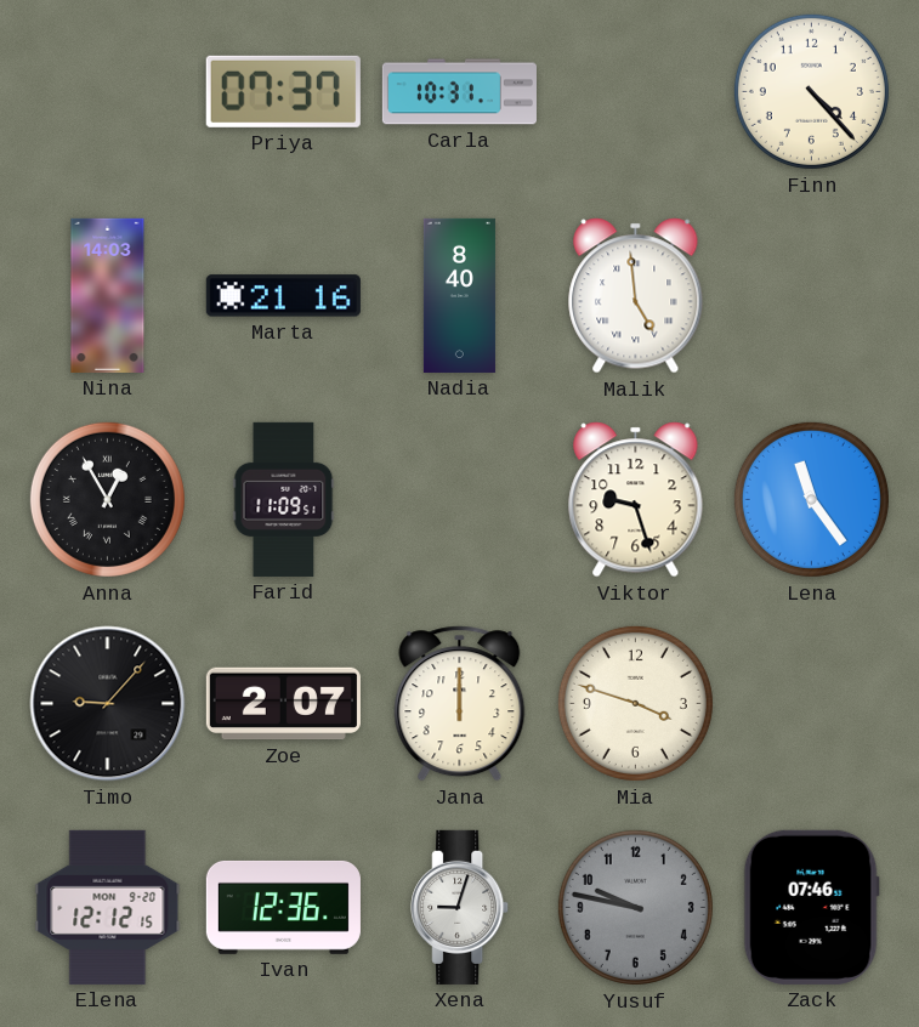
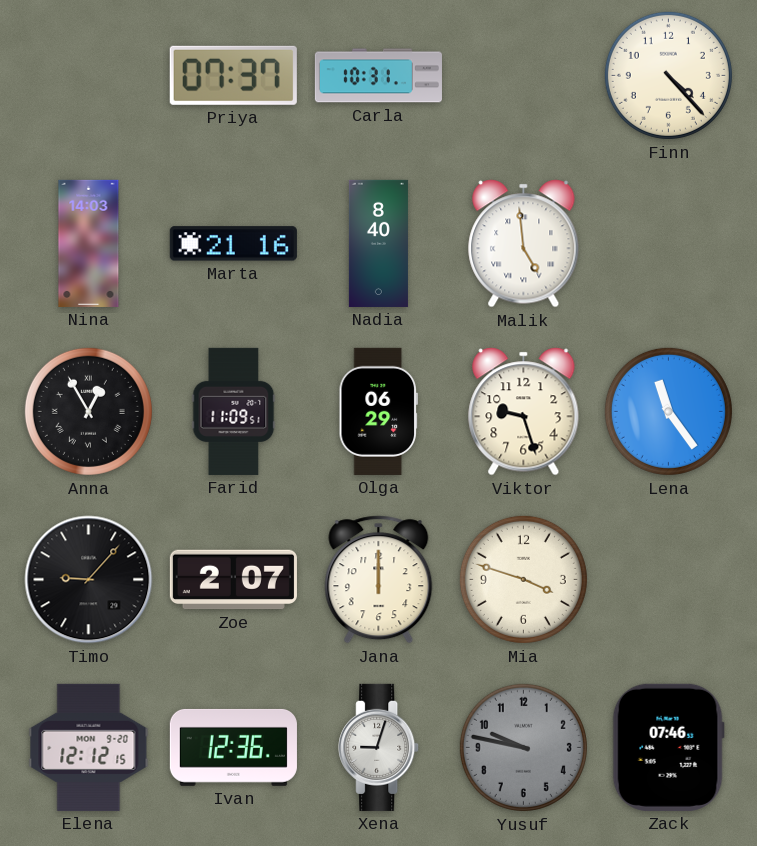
Olga: none -> 06:29
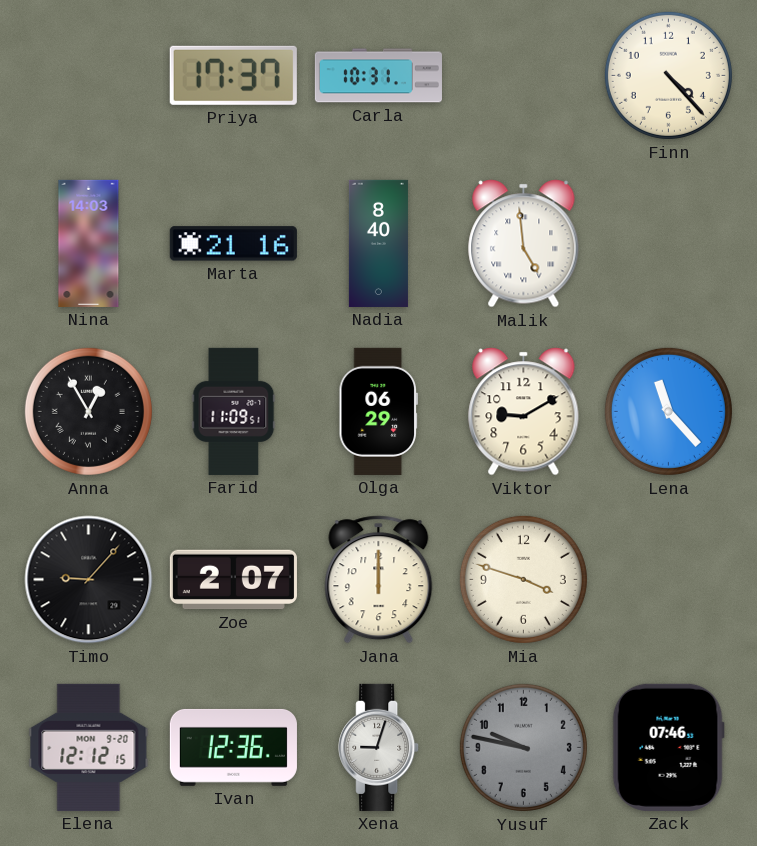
Priya: 07:37 -> 17:37
Viktor: 9:27 -> 9:10
Lena: 11:24 -> 11:23
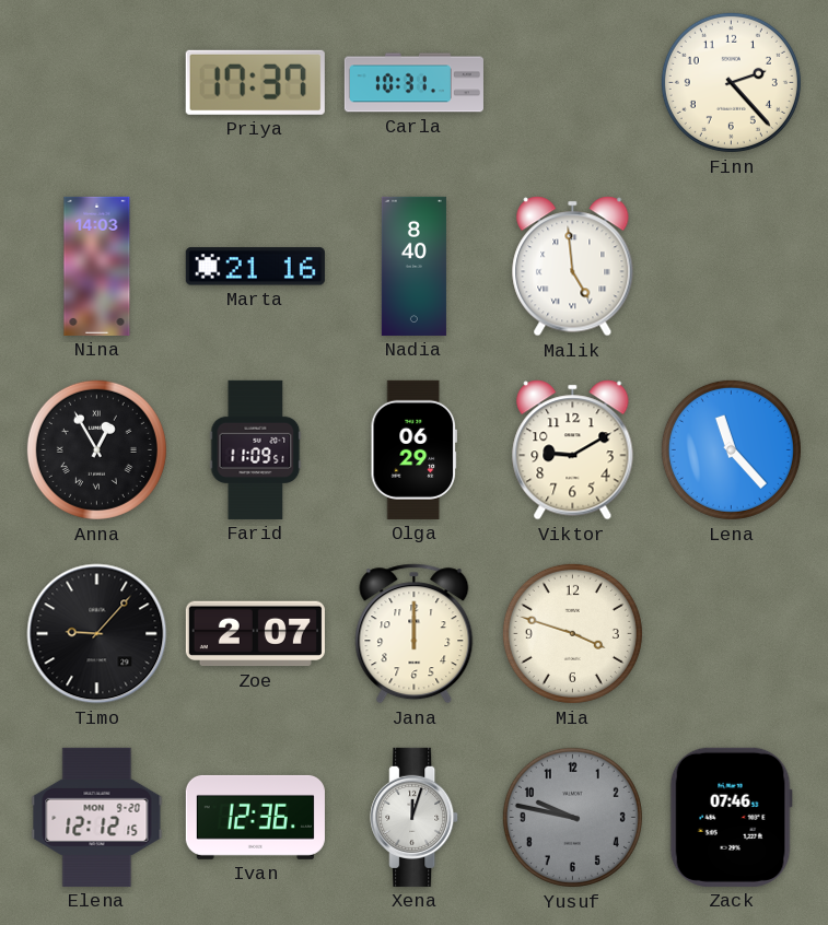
Finn: 4:23 -> 2:23
Xena: 9:03 -> 12:03
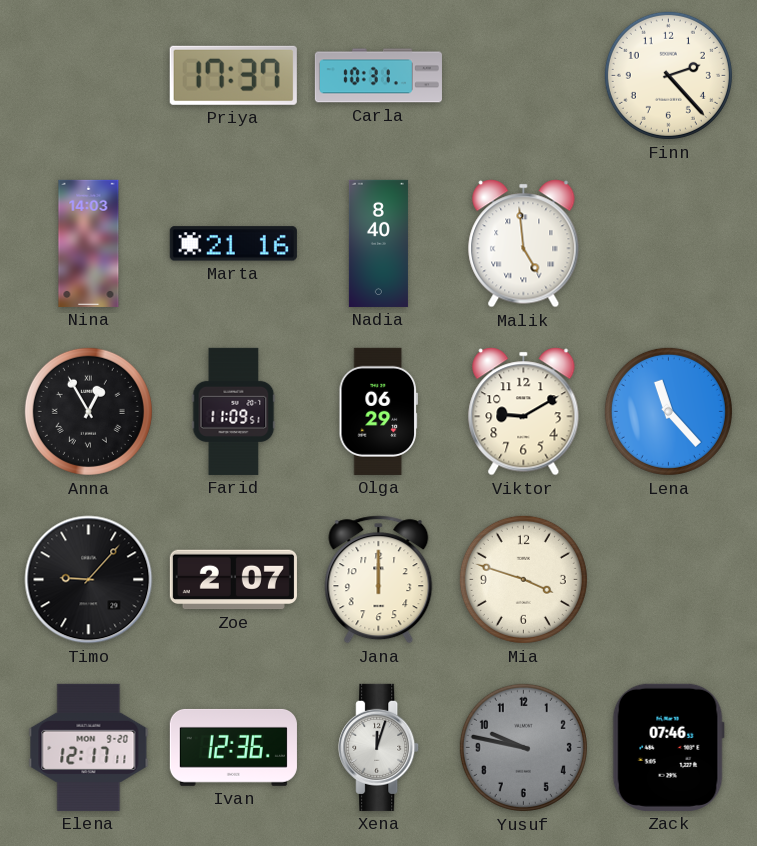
Elena: 12:12 -> 12:17
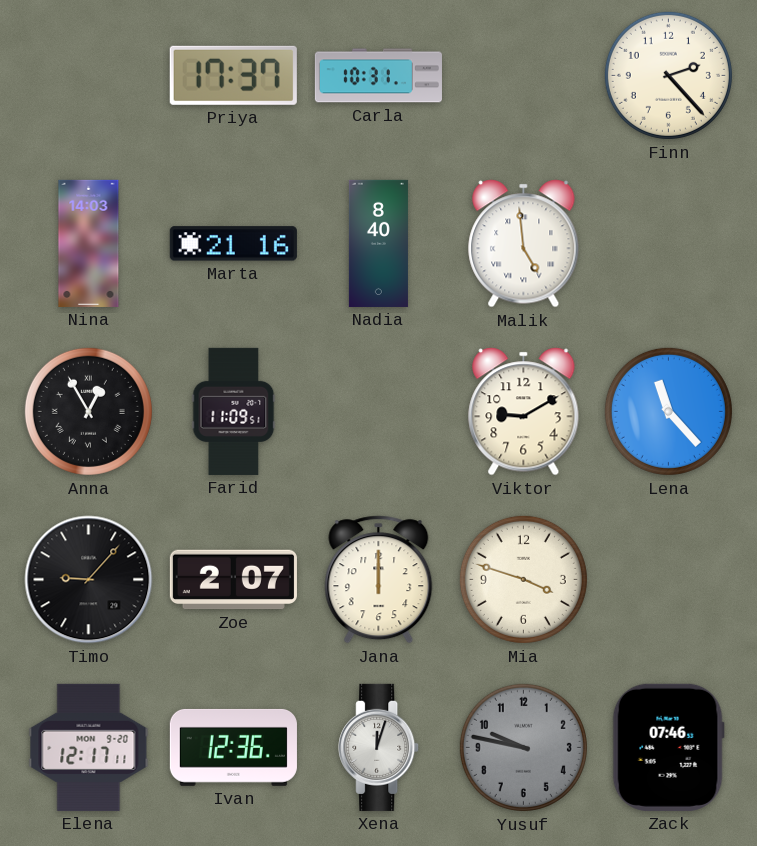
Olga: 06:29 -> none
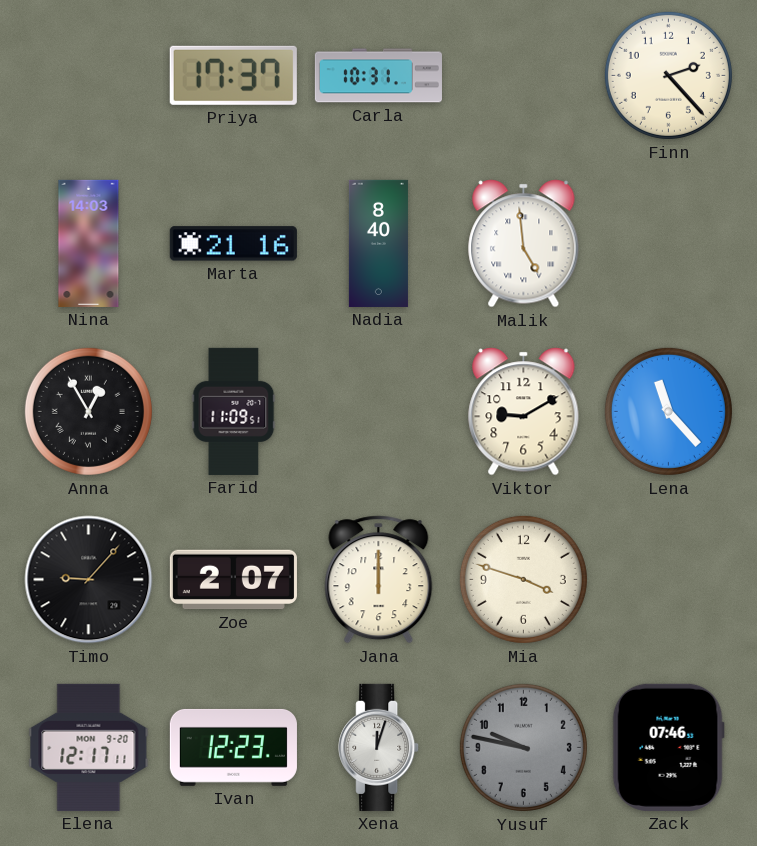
Ivan: 12:36 -> 12:23
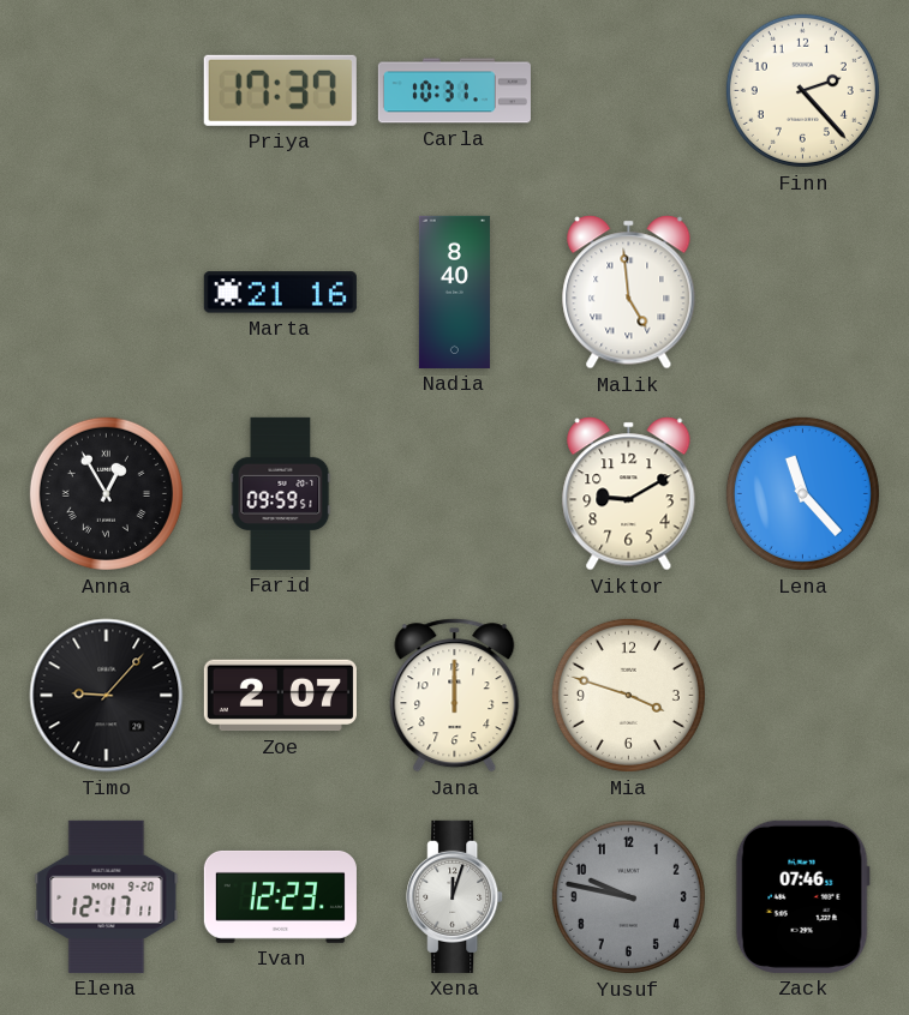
Nina: 14:03 -> none
Farid: 11:09 -> 09:59
